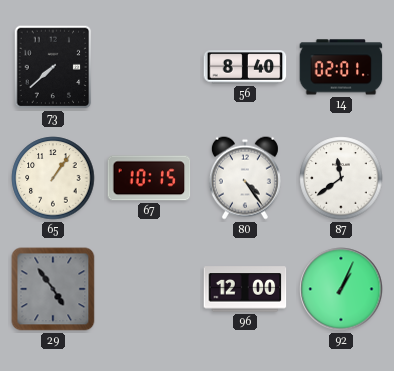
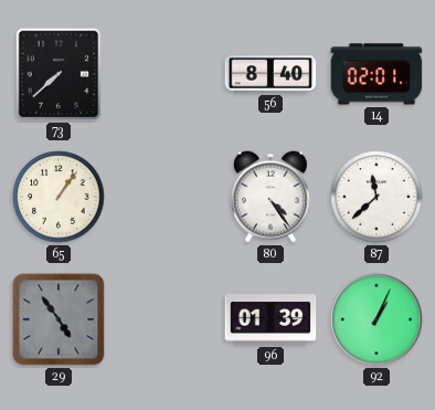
67: 10:15 -> none
87: 11:39 -> 11:38
96: 12:00 -> 01:39
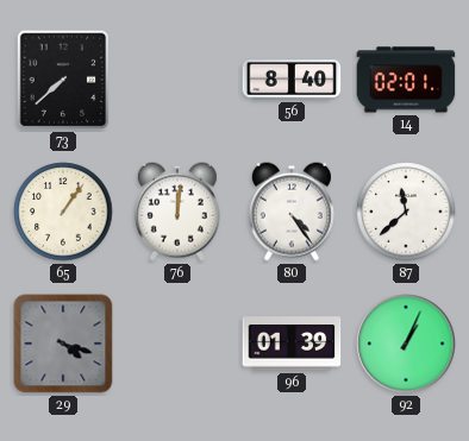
76: none -> 12:01
29: 4:54 -> 4:18
